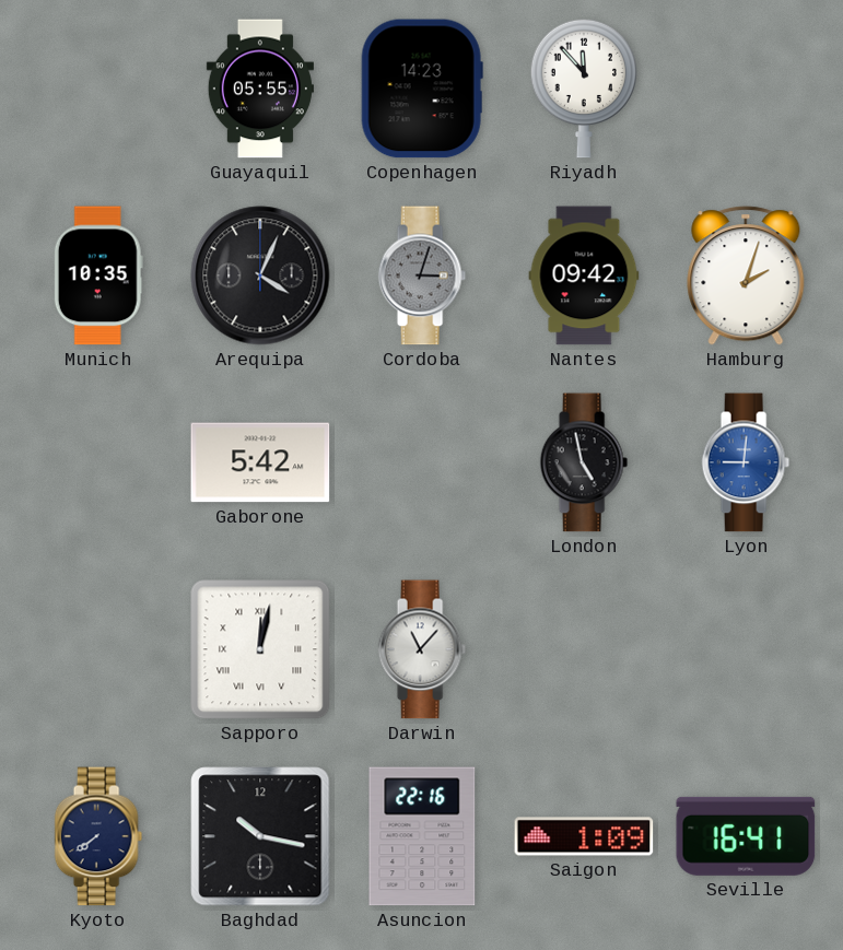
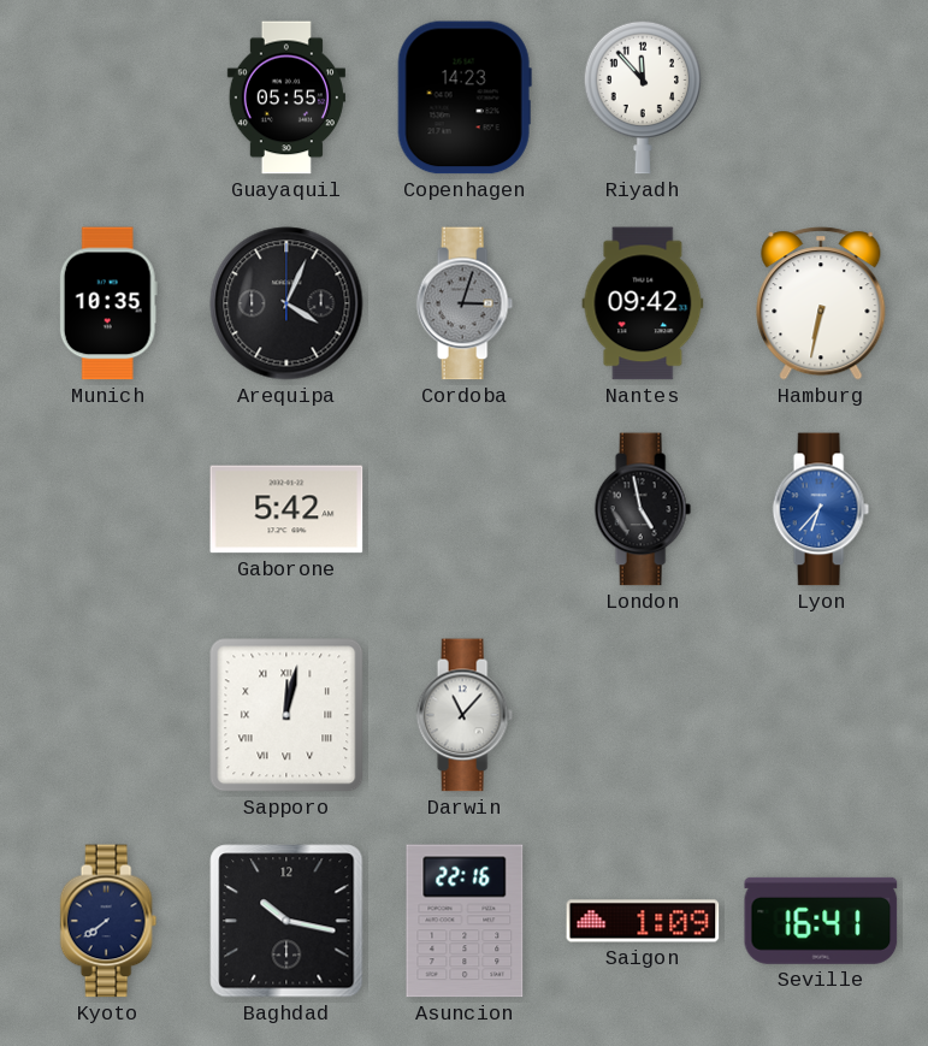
Hamburg: 2:03 -> 6:32
Lyon: 9:01 -> 6:37
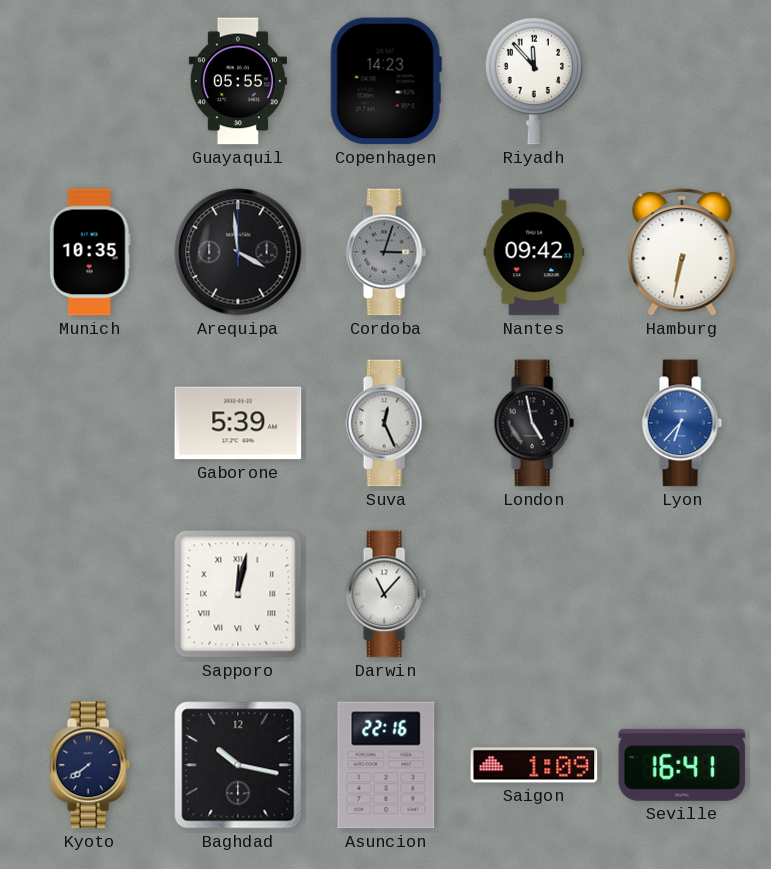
Arequipa: 4:04 -> 3:59
Gaborone: 5:42 -> 5:39
Suva: none -> 12:26
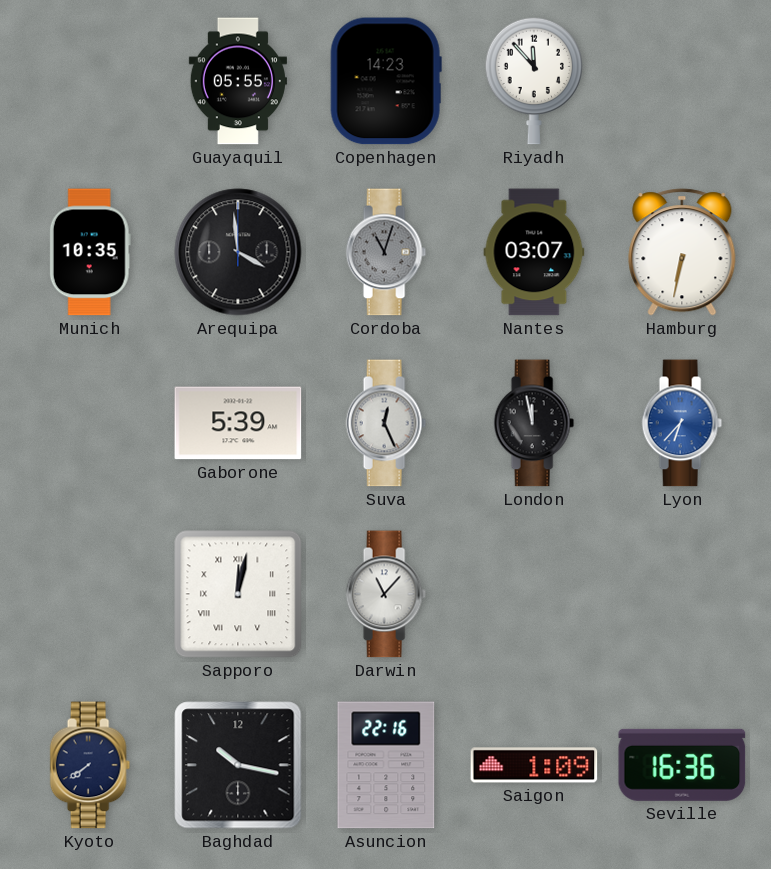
Cordoba: 3:03 -> 11:03
Nantes: 09:42 -> 03:07
London: 4:58 -> 11:58
Seville: 16:41 -> 16:36
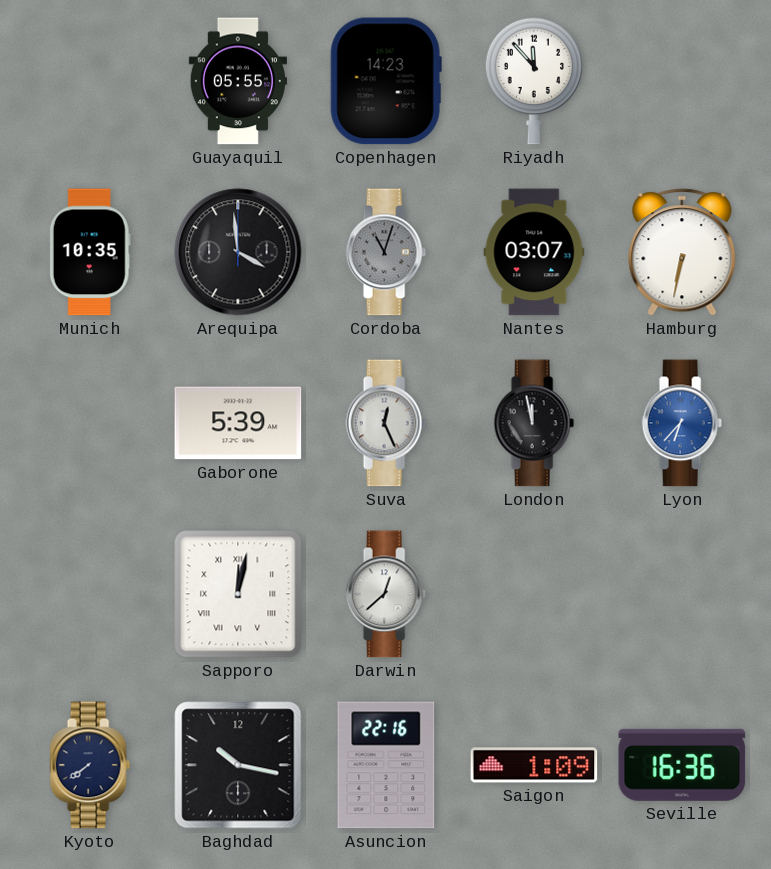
Darwin: 11:07 -> 12:38
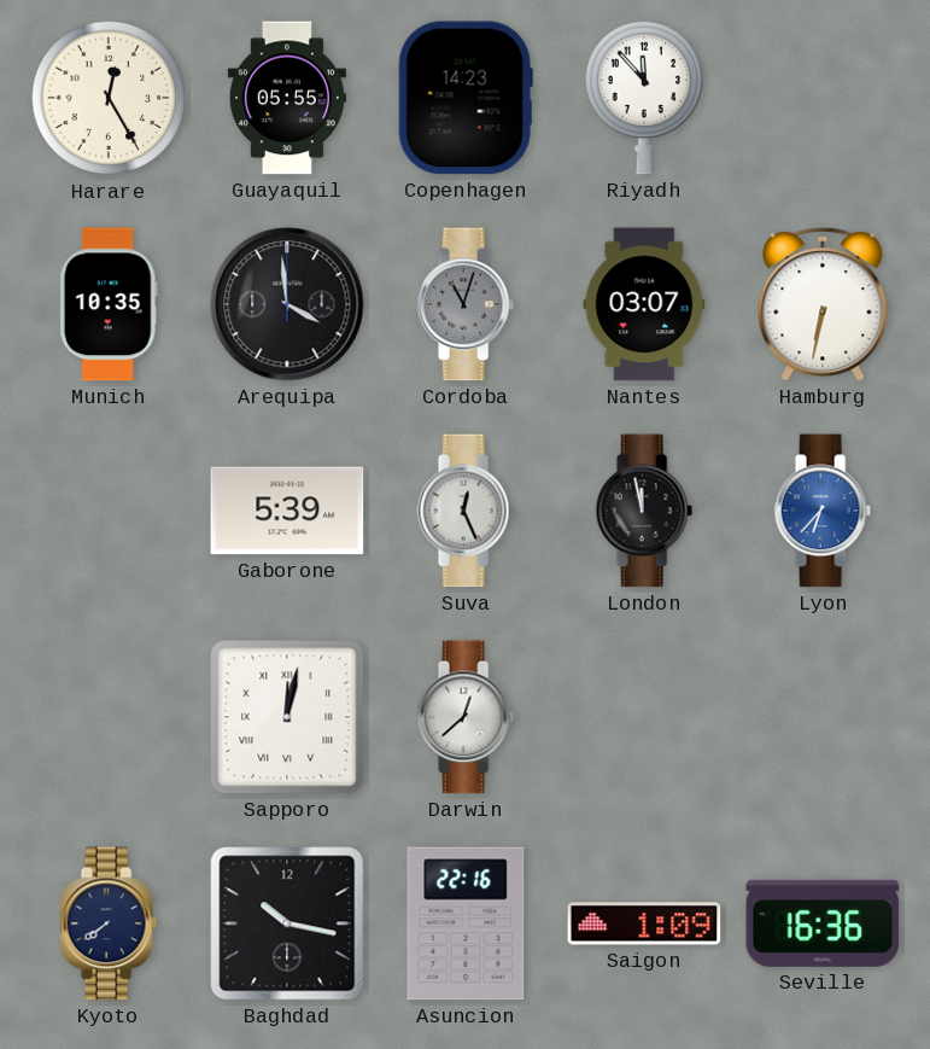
Harare: none -> 12:25
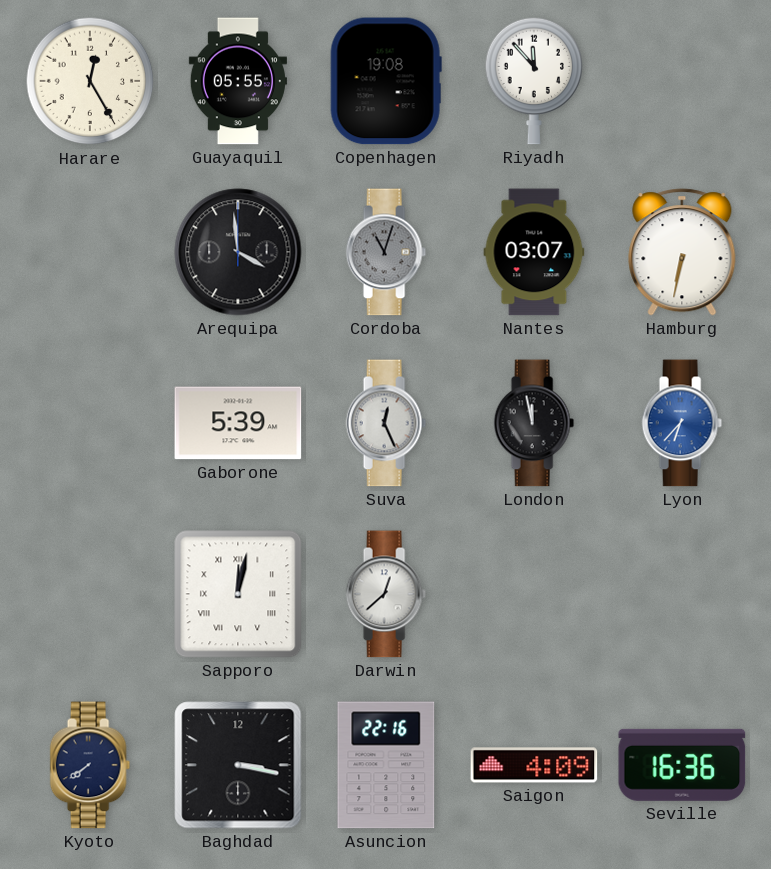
Copenhagen: 14:23 -> 19:08
Munich: 10:35 -> none
Baghdad: 10:17 -> 3:17
Saigon: 1:09 -> 4:09
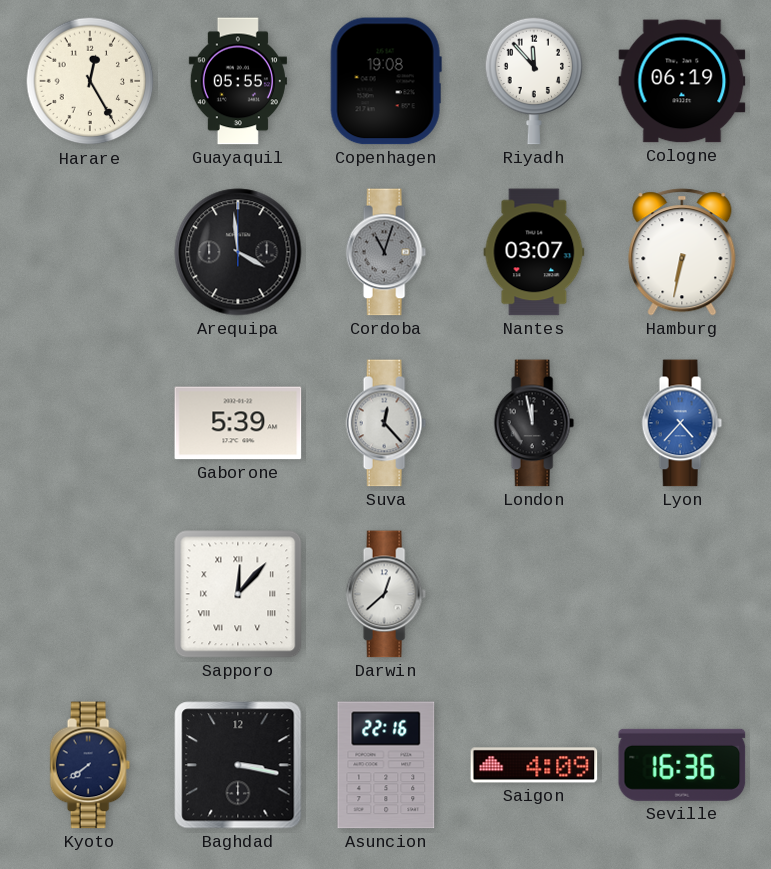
Cologne: none -> 06:19
Suva: 12:26 -> 12:23
Lyon: 6:37 -> 4:37
Sapporo: 12:02 -> 12:07
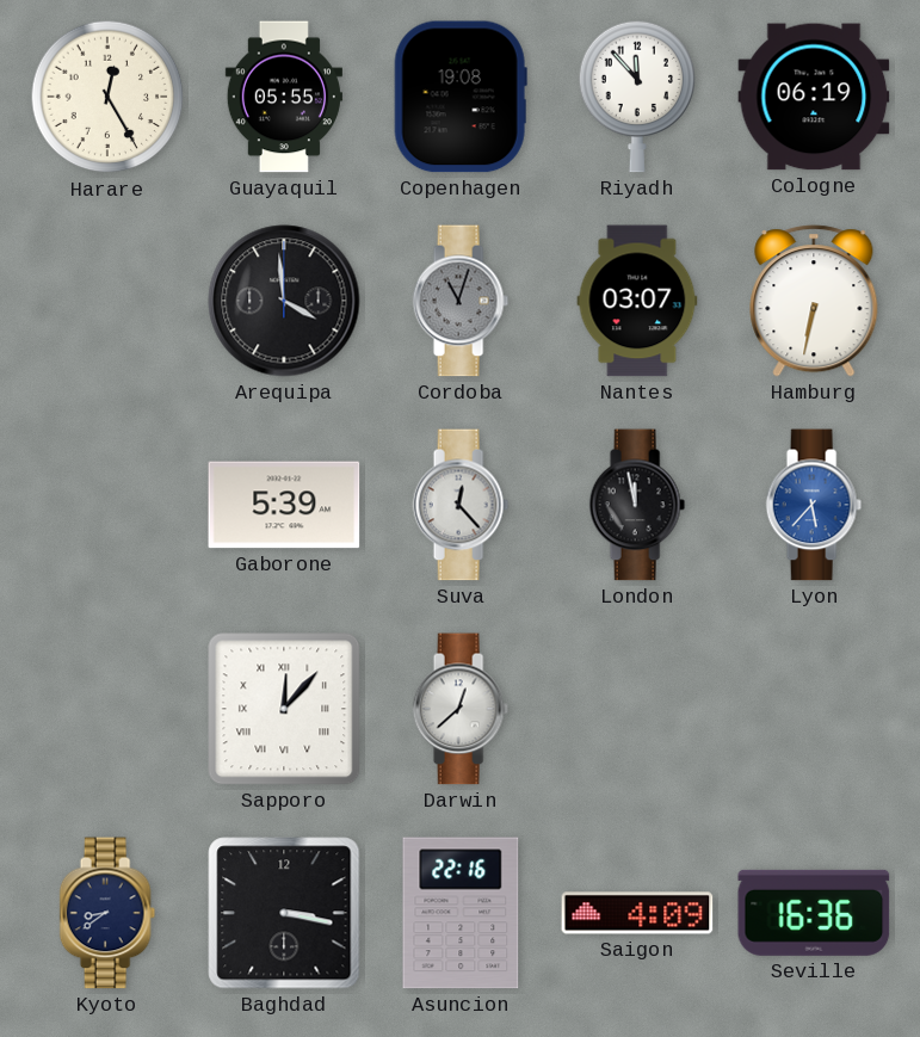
Lyon: 4:37 -> 5:37
Kyoto: 7:39 -> 8:39
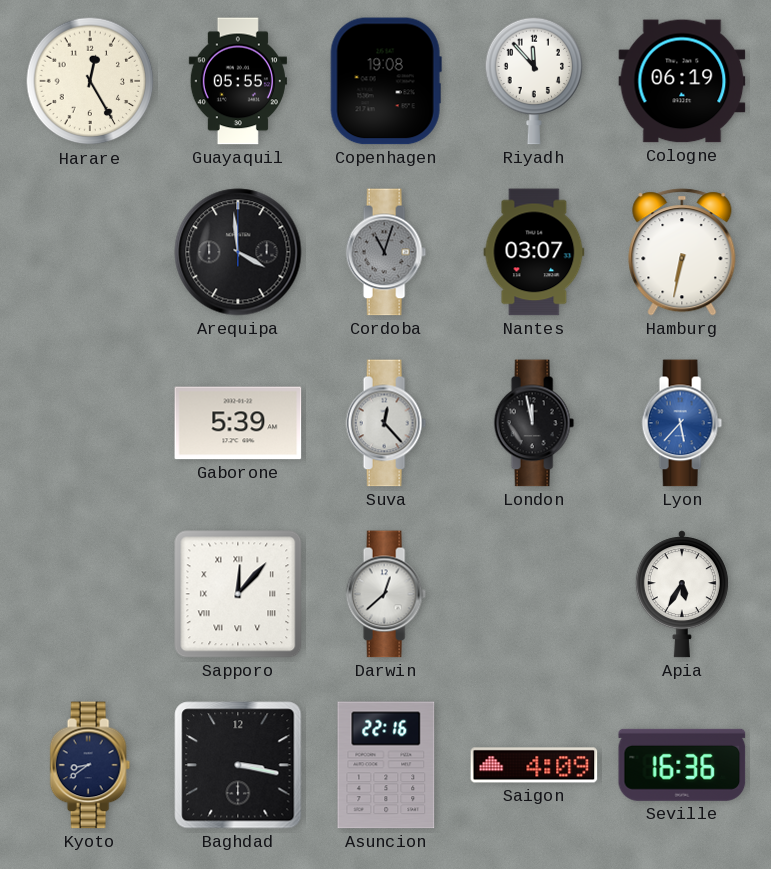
Apia: none -> 5:35
